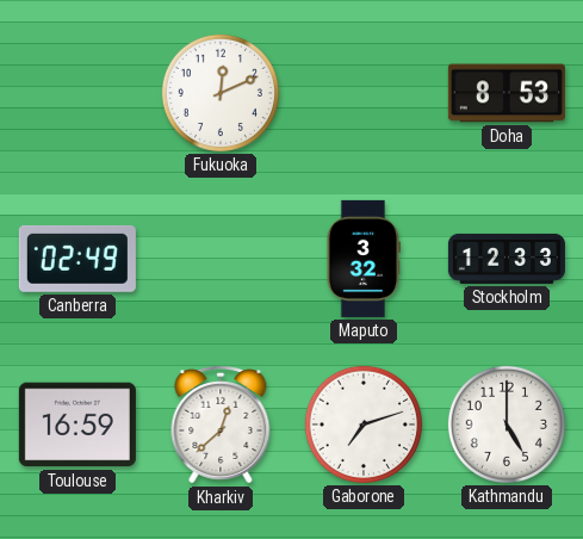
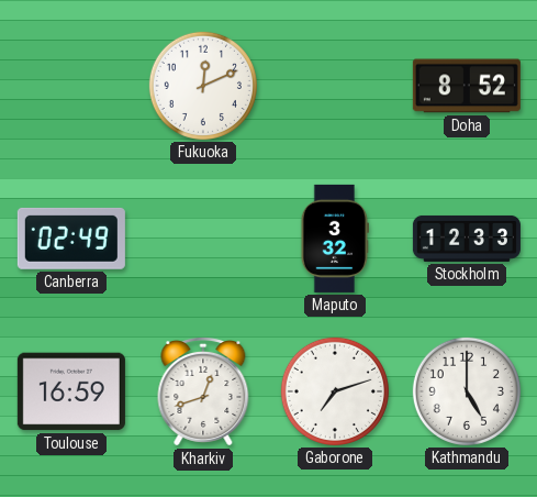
Doha: 8:53 -> 8:52
Kharkiv: 12:38 -> 12:42
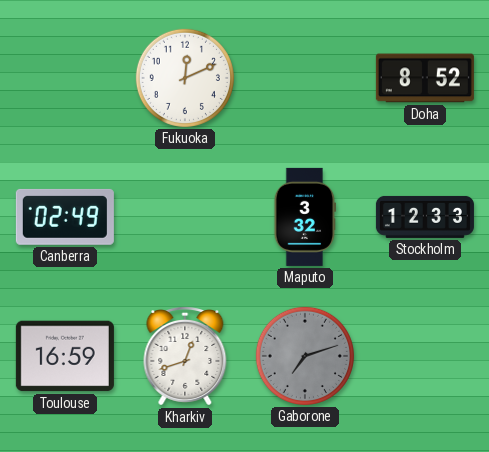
Gaborone dial: white -> grey
Kathmandu: 5:00 -> none
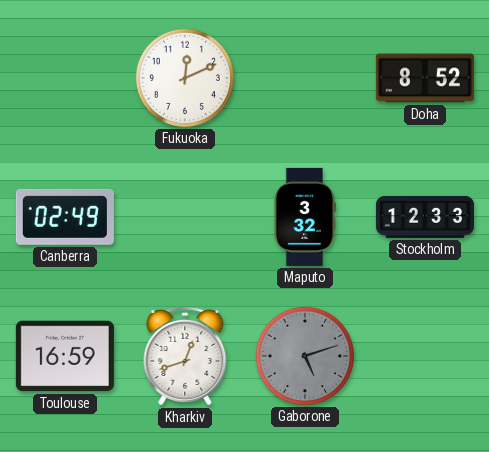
Gaborone: 7:12 -> 5:12
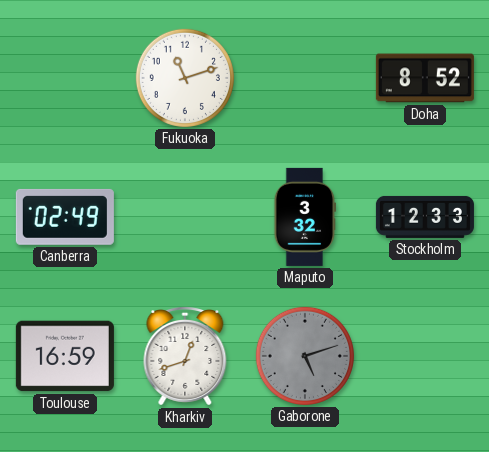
Fukuoka: 12:11 -> 11:12
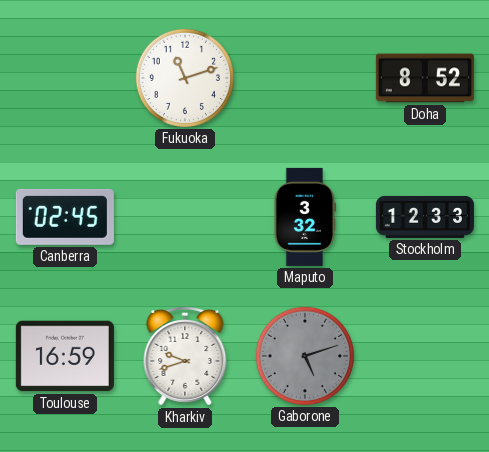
Canberra: 02:49 -> 02:45
Kharkiv: 12:42 -> 9:42
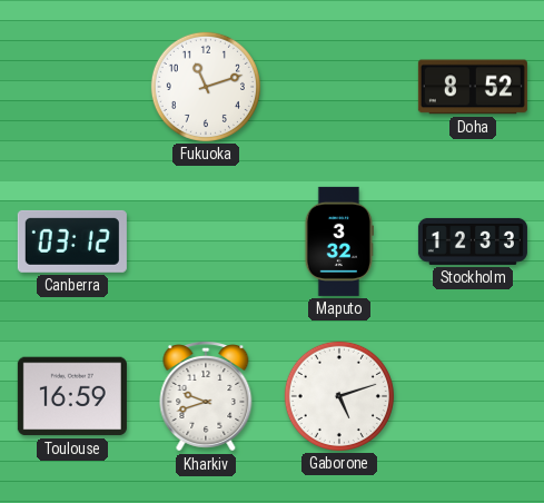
Canberra: 02:45 -> 03:12
Gaborone dial: grey -> white
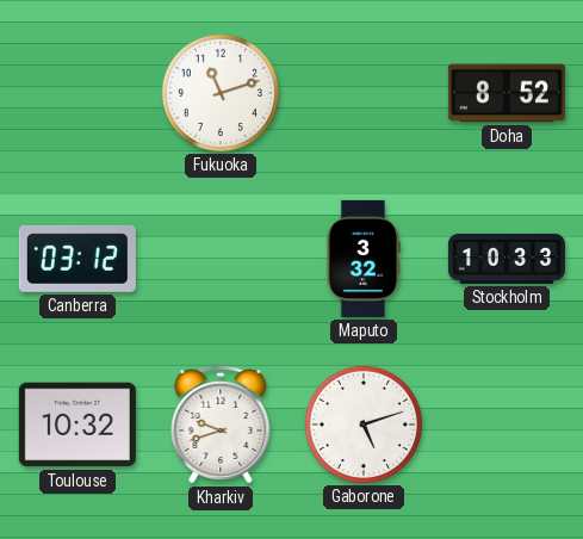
Stockholm: 12:33 -> 10:33
Toulouse: 16:59 -> 10:32
